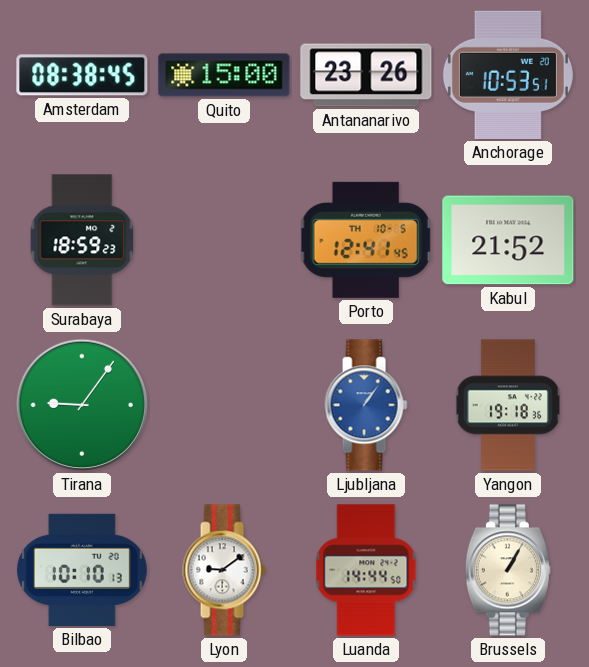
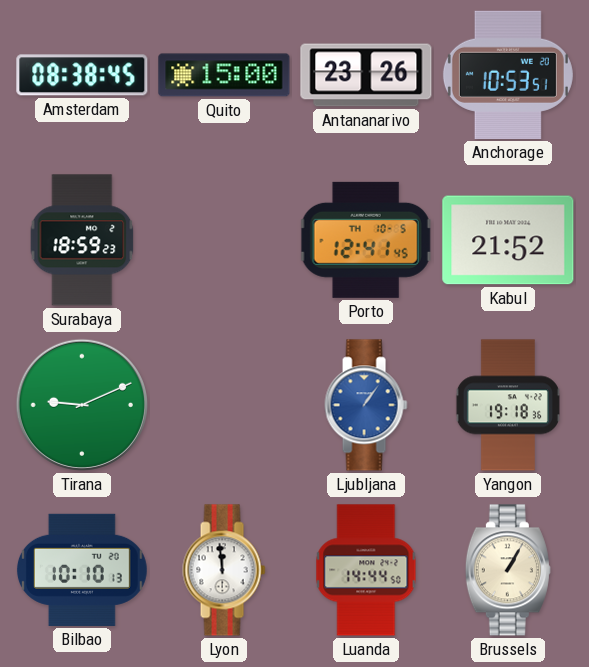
Tirana: 9:06 -> 9:11
Lyon: 9:09 -> 11:59
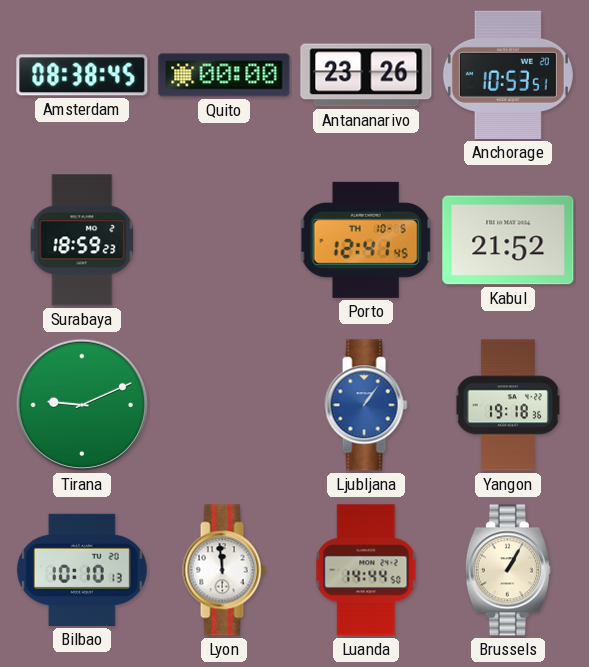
Quito: 15:00 -> 00:00
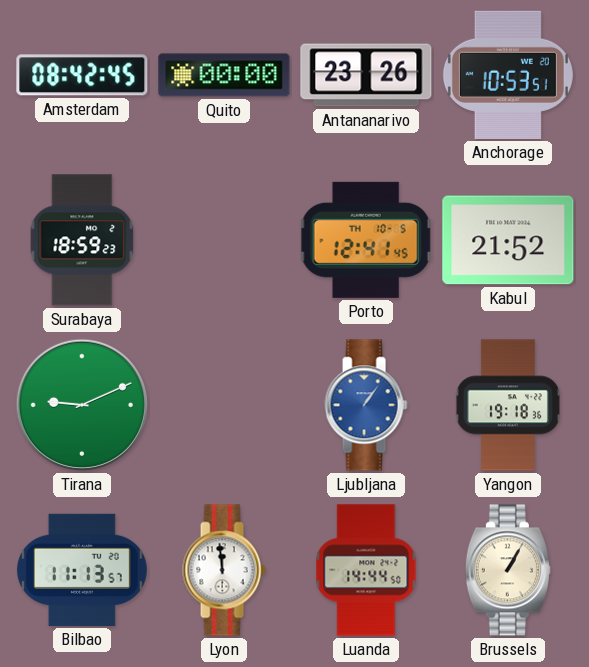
Amsterdam: 08:38 -> 08:42
Bilbao: 10:10 -> 11:13
